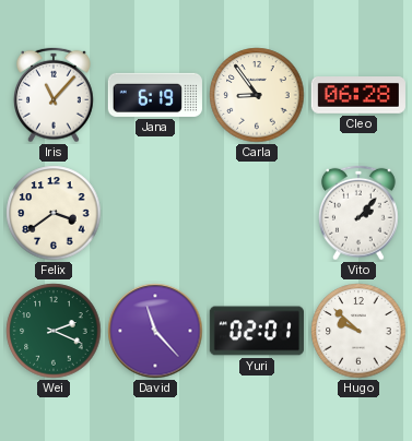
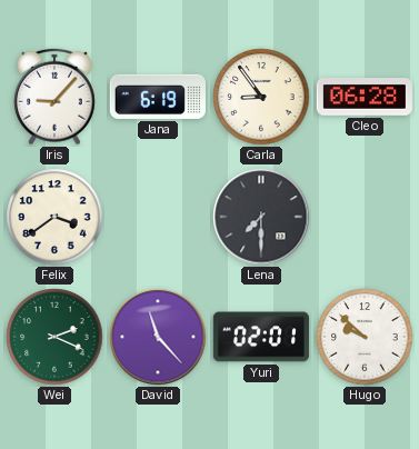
Iris: 11:07 -> 9:07
Lena: none -> 7:30
Vito: 2:07 -> none
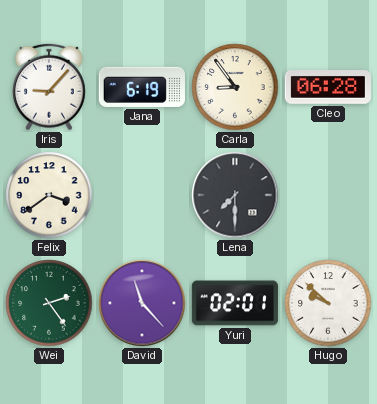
Wei: 2:19 -> 2:24
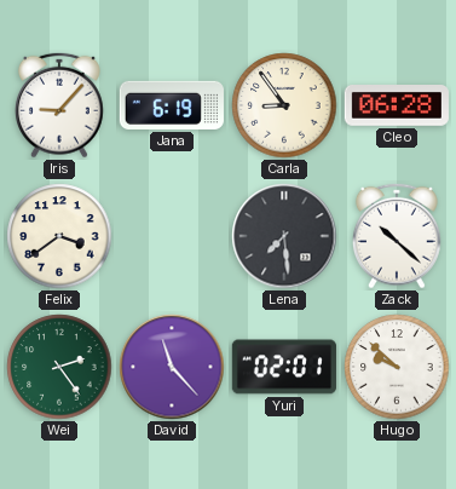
Lena: 7:30 -> 7:29
Zack: none -> 10:22
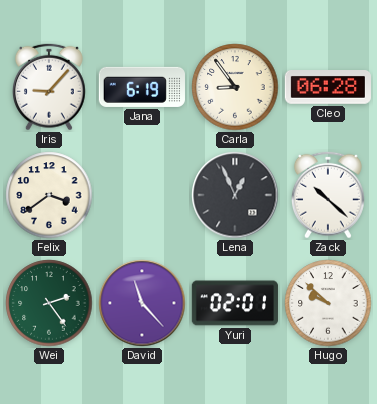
Lena: 7:29 -> 12:56
